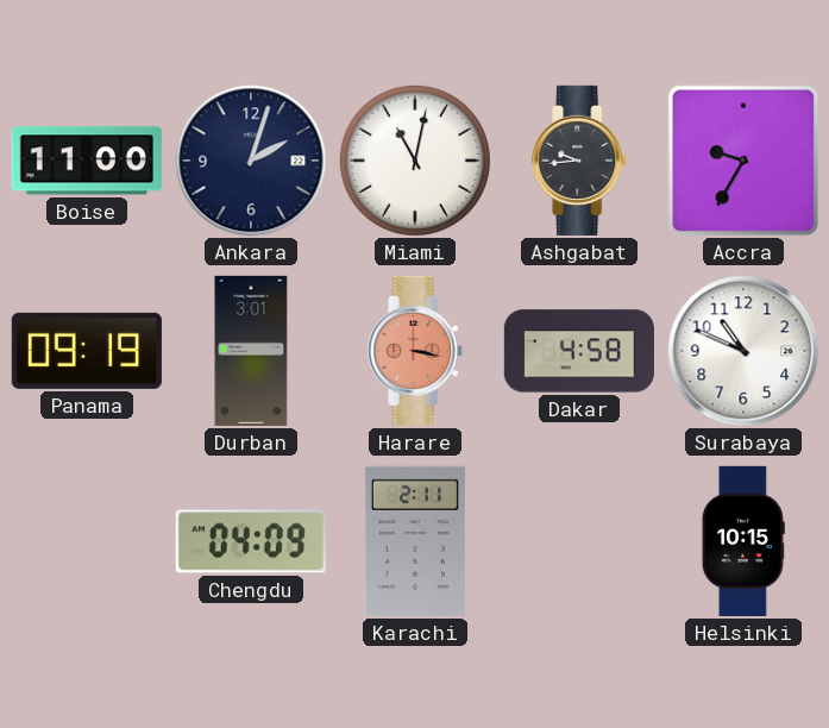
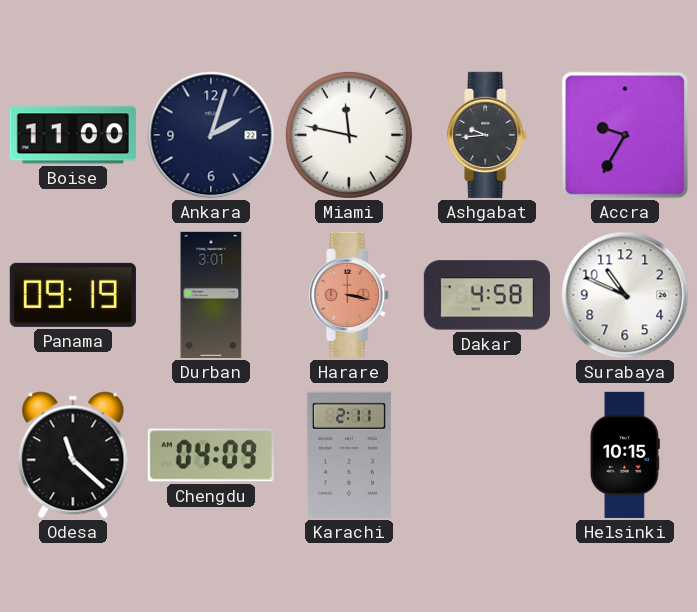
Miami: 11:02 -> 11:47
Odesa: none -> 11:22
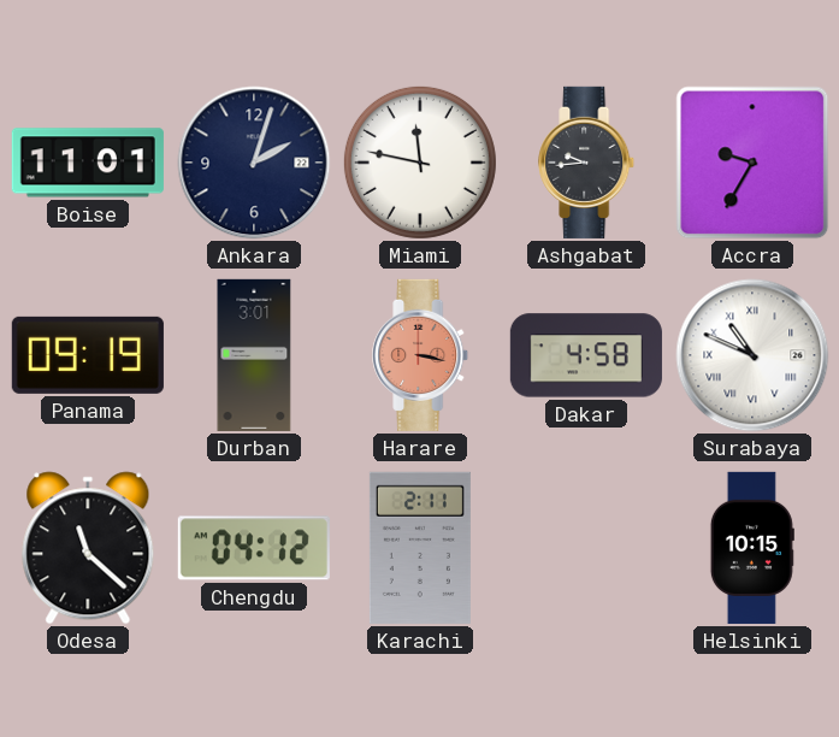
Boise: 11:00 -> 11:01
Surabaya numerals: Arabic -> Roman
Chengdu: 04:09 -> 04:12
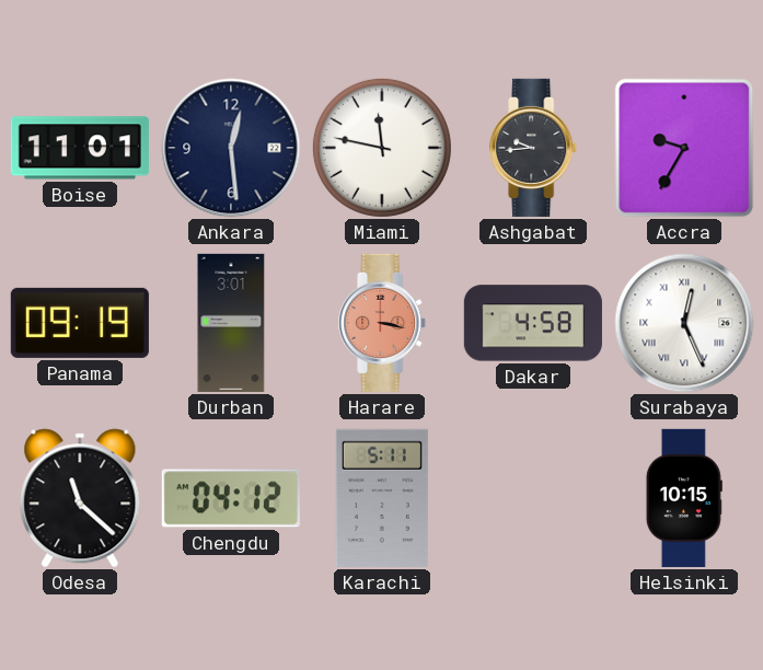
Ankara: 2:03 -> 12:29
Surabaya: 10:49 -> 12:26
Karachi: 2:11 -> 5:11
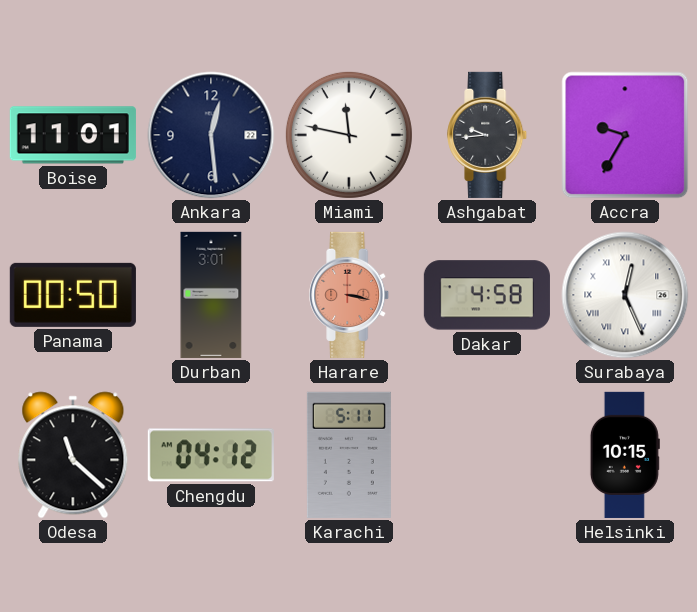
Panama: 09:19 -> 00:50
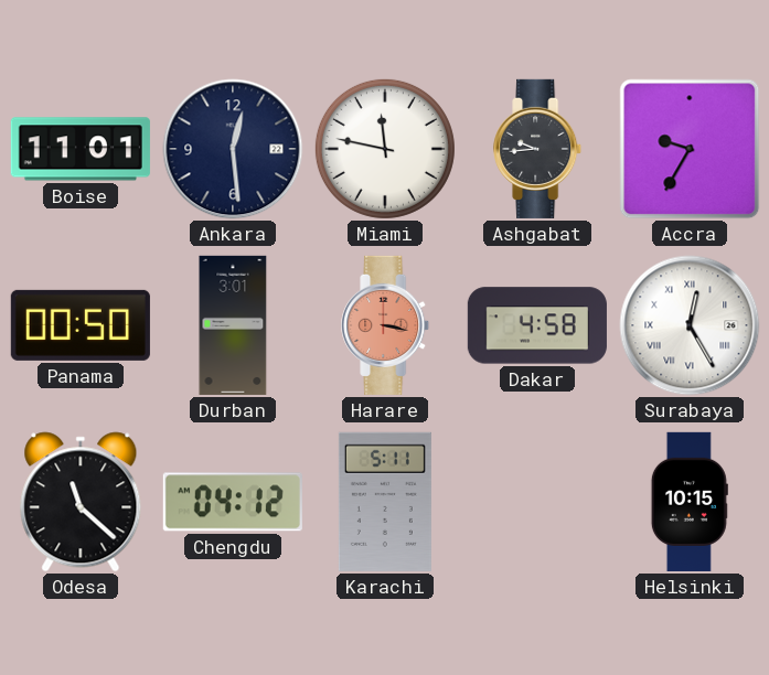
Surabaya: 12:26 -> 12:25
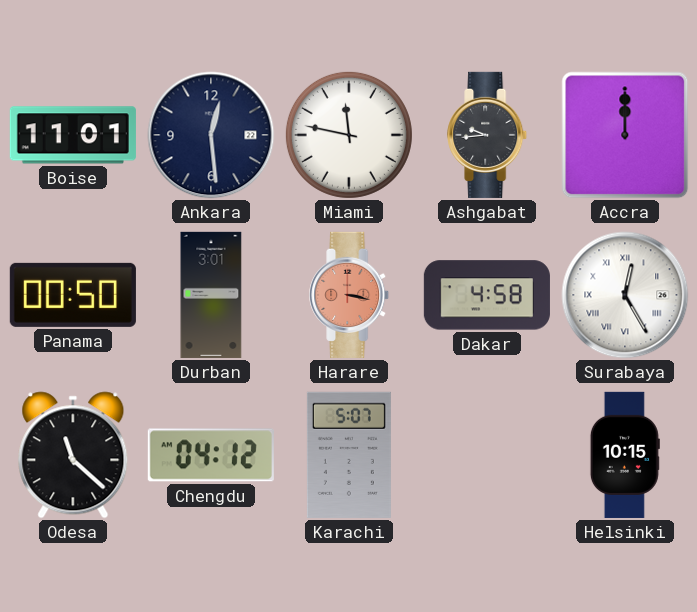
Accra: 9:35 -> 12:00
Karachi: 5:11 -> 5:07
